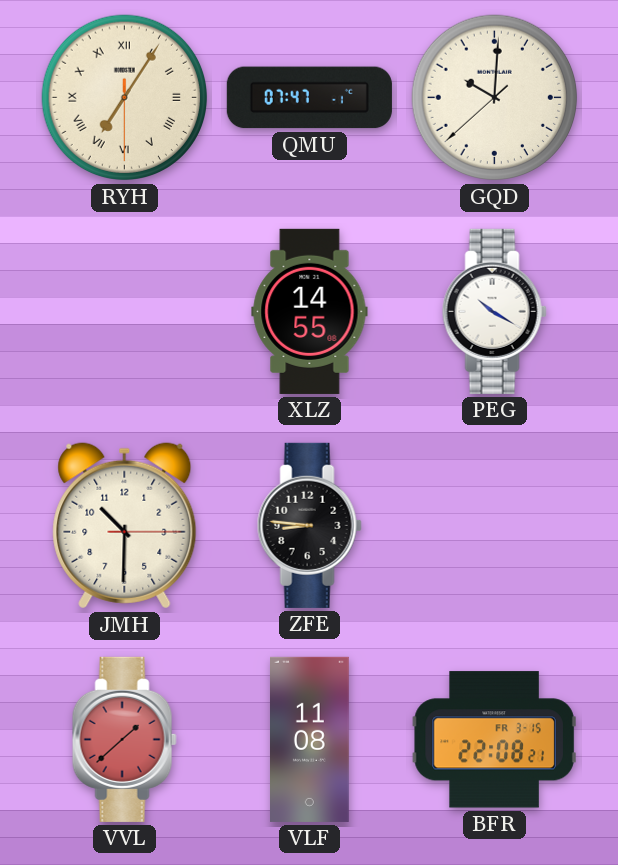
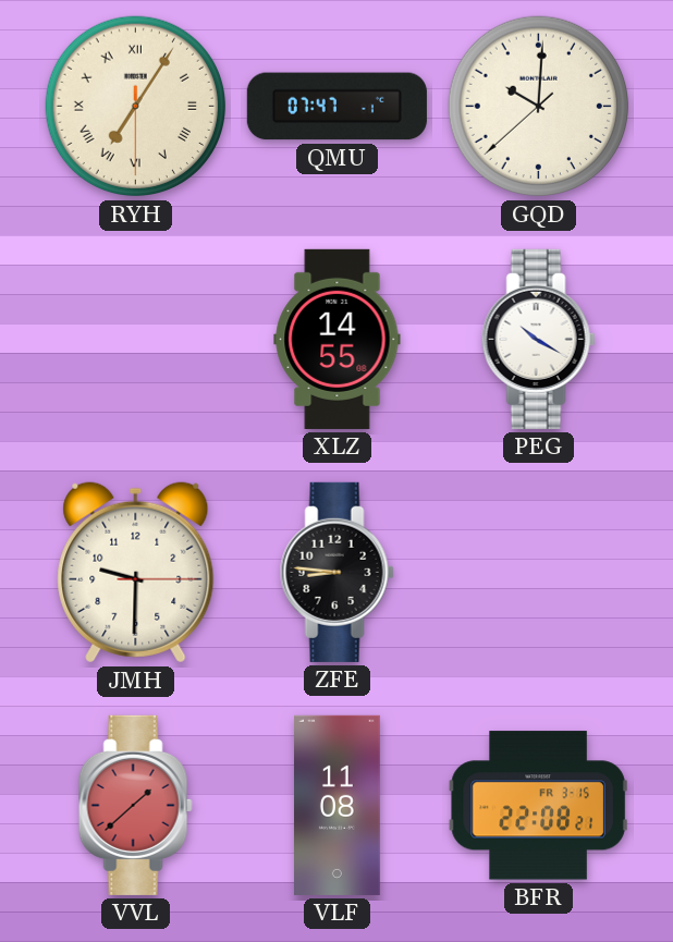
JMH: 10:30 -> 9:30
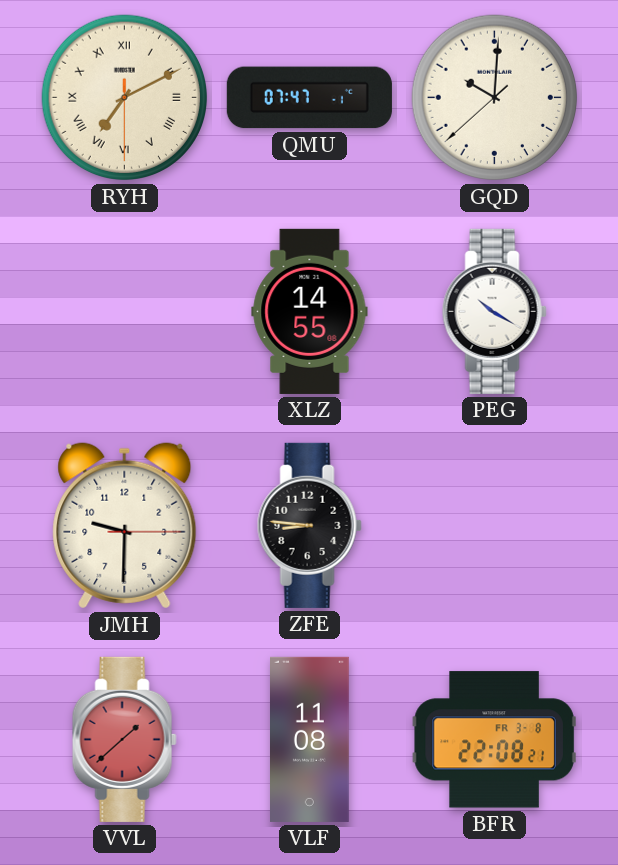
RYH: 7:05 -> 7:10
BFR date: FR 3-15 -> FR 3-8
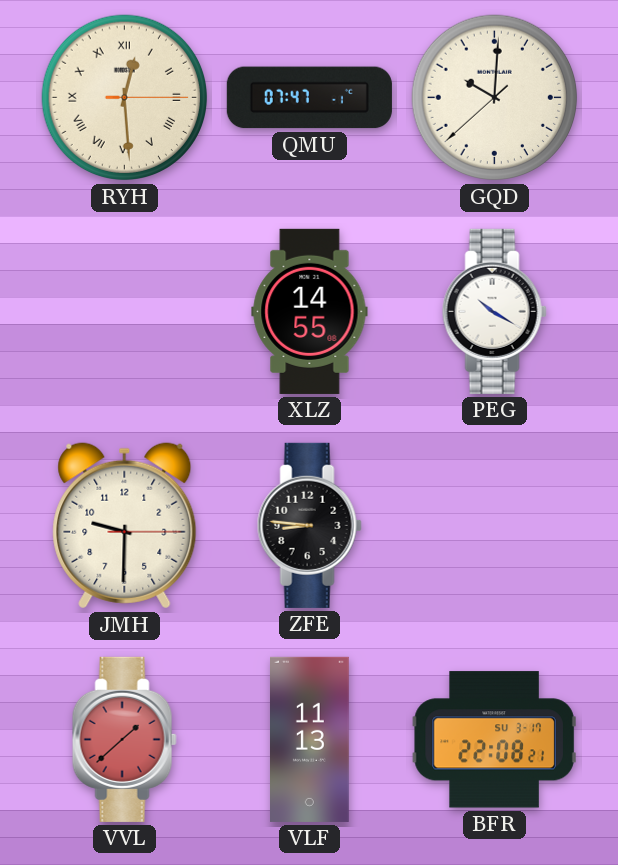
RYH: 7:10 -> 12:29
VLF: 11:08 -> 11:13
BFR date: FR 3-8 -> SU 3-17
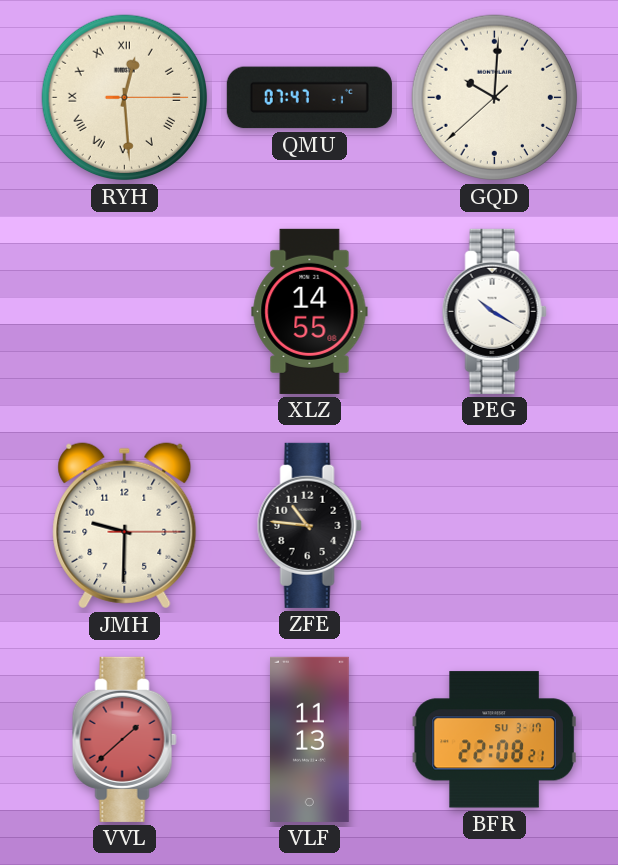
ZFE: 8:46 -> 10:46
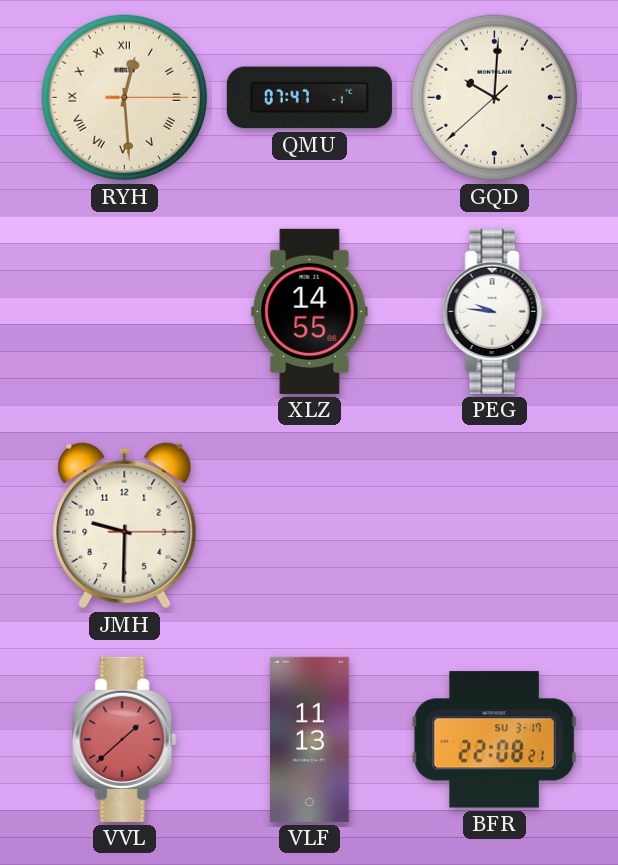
PEG: 10:20 -> 9:46
ZFE: 10:46 -> none
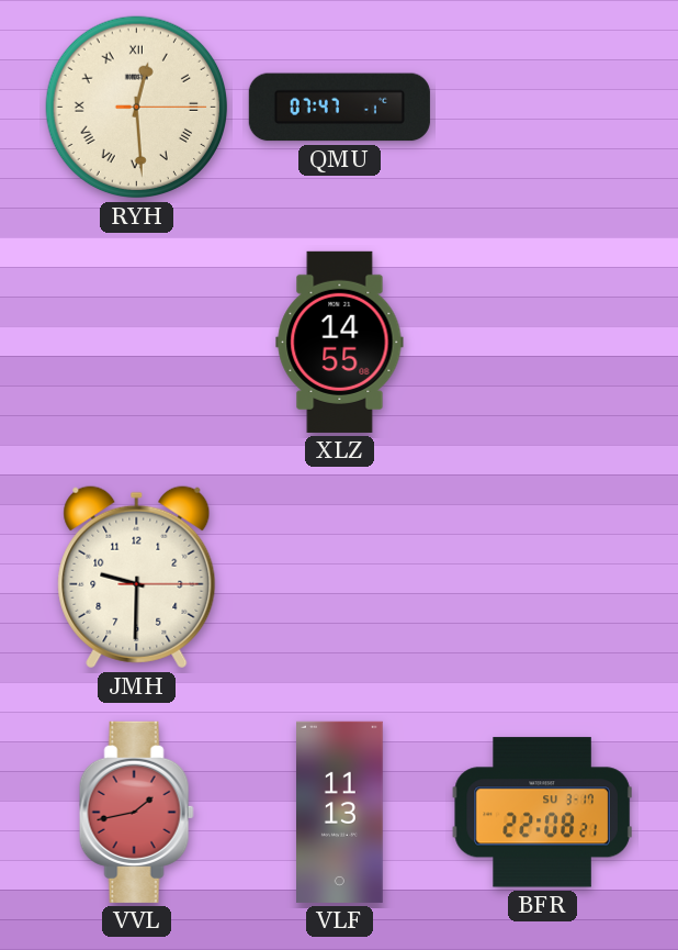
GQD: 10:00 -> none
PEG: 9:46 -> none
VVL: 1:38 -> 1:43
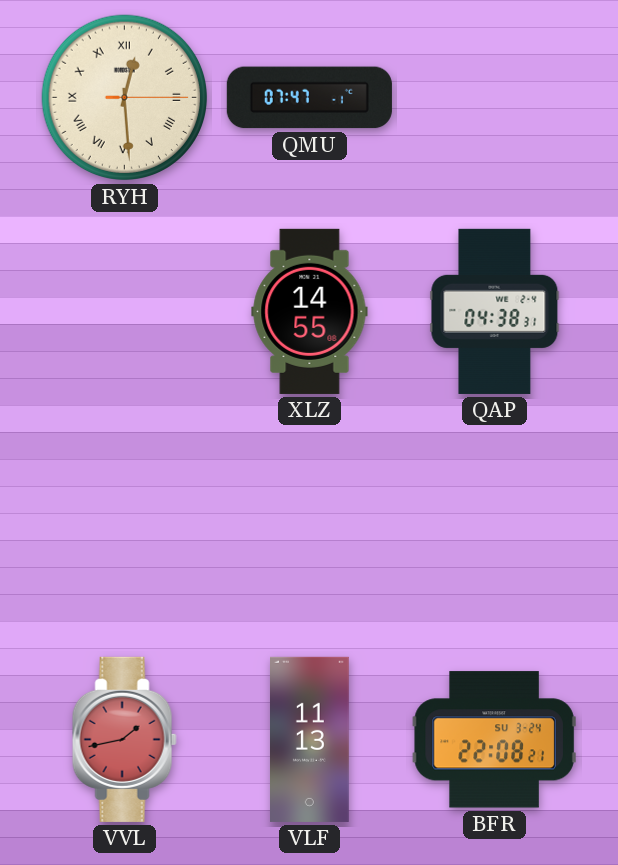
QAP: none -> 04:38
JMH: 9:30 -> none
BFR date: SU 3-17 -> SU 3-24
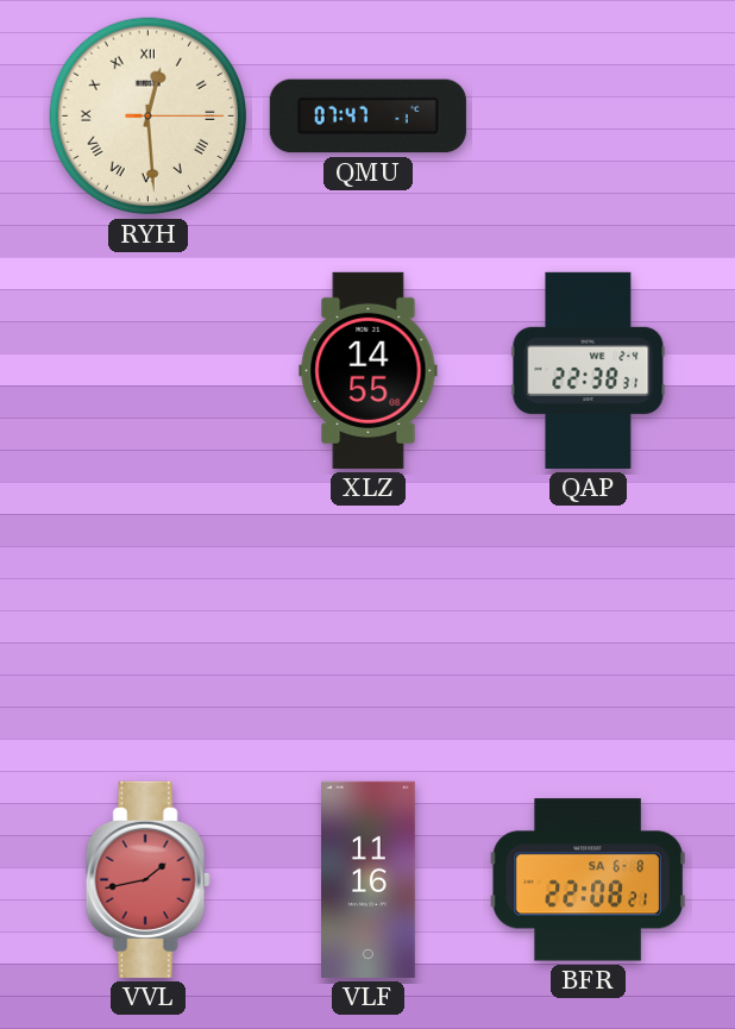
QAP: 04:38 -> 22:38
VLF: 11:13 -> 11:16
BFR date: SU 3-24 -> SA 6-8
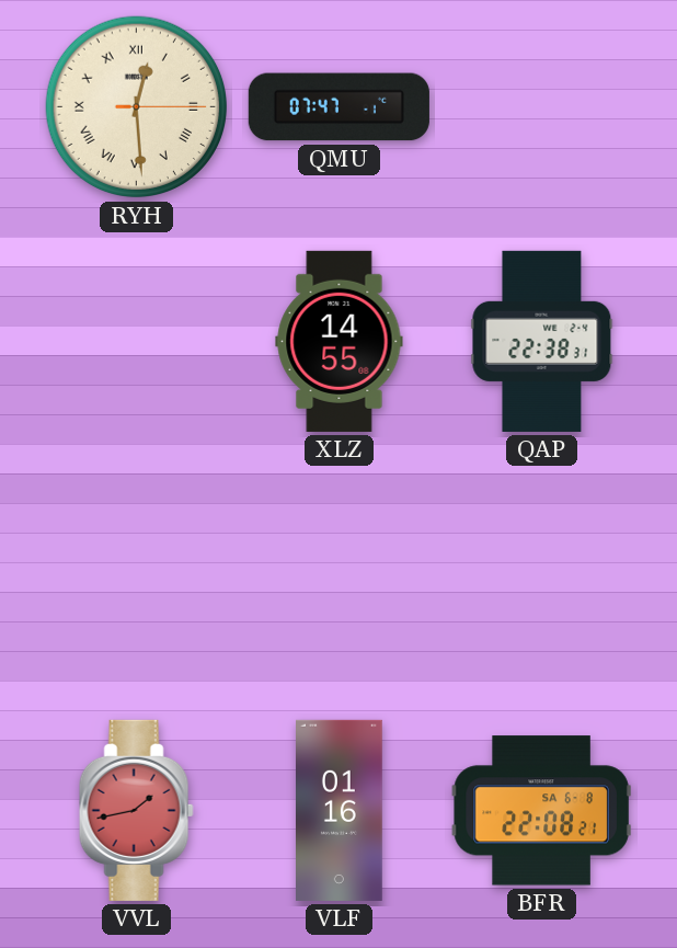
VLF: 11:16 -> 01:16
